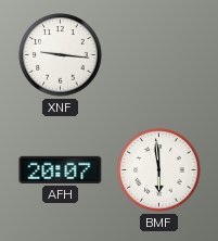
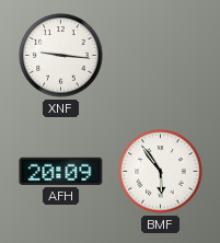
AFH: 20:07 -> 20:09
BMF: 5:59 -> 5:54
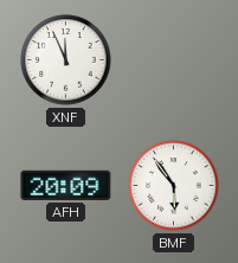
XNF: 9:16 -> 11:56
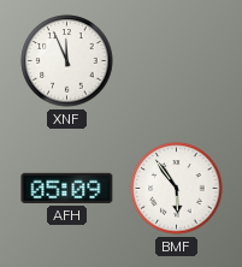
AFH: 20:09 -> 05:09
